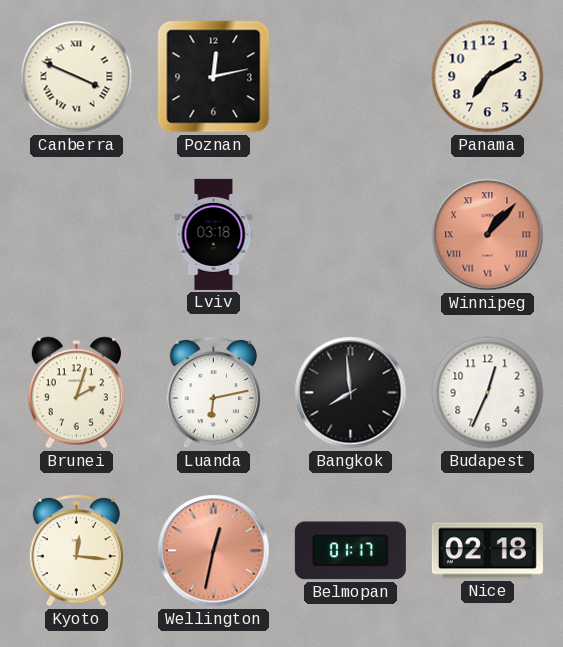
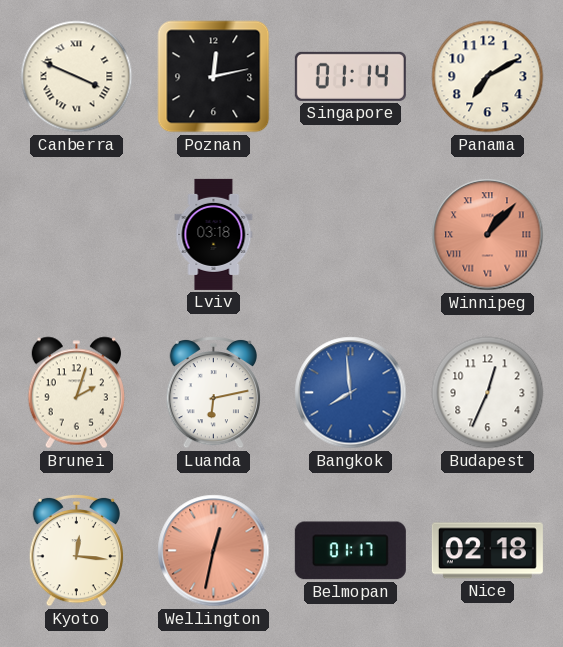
Singapore: none -> 01:14
Bangkok dial: black -> blue
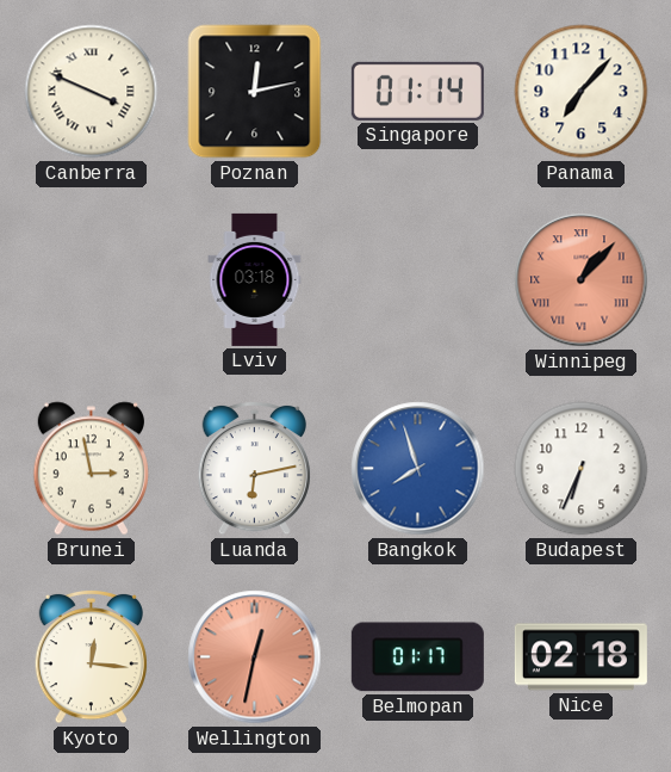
Panama: 7:10 -> 7:07
Brunei: 2:03 -> 2:58
Bangkok: 7:59 -> 7:57
Budapest: 12:34 -> 6:34
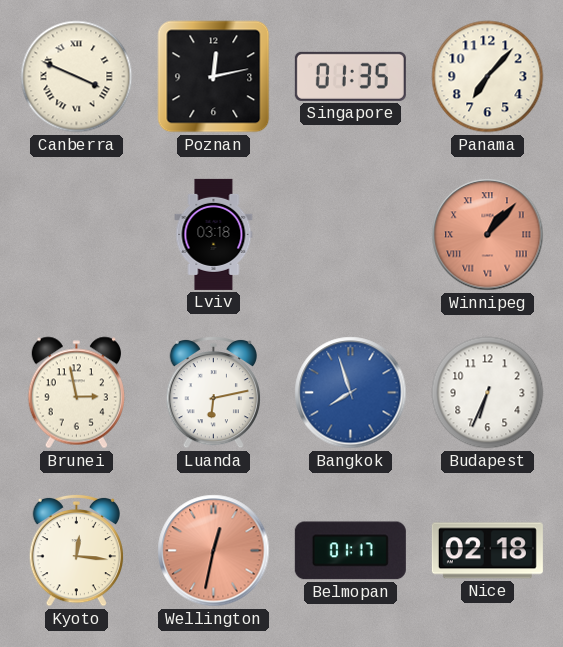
Singapore: 01:14 -> 01:35
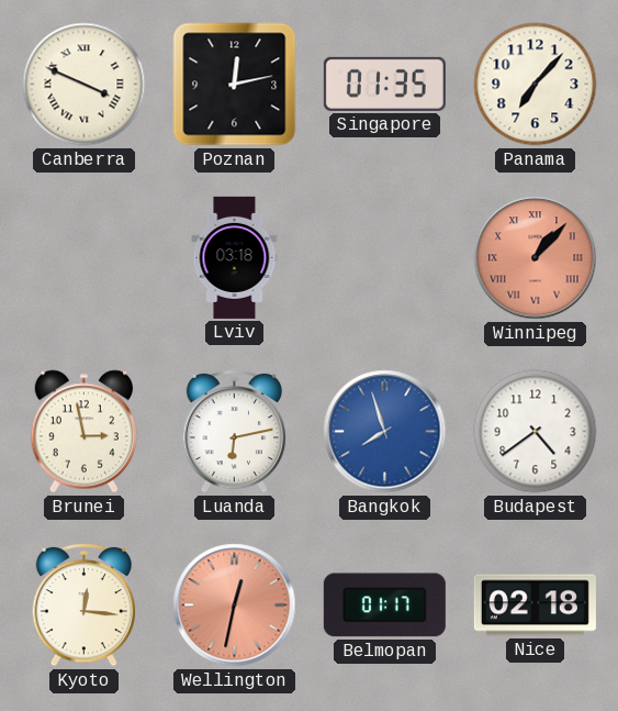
Budapest: 6:34 -> 4:39
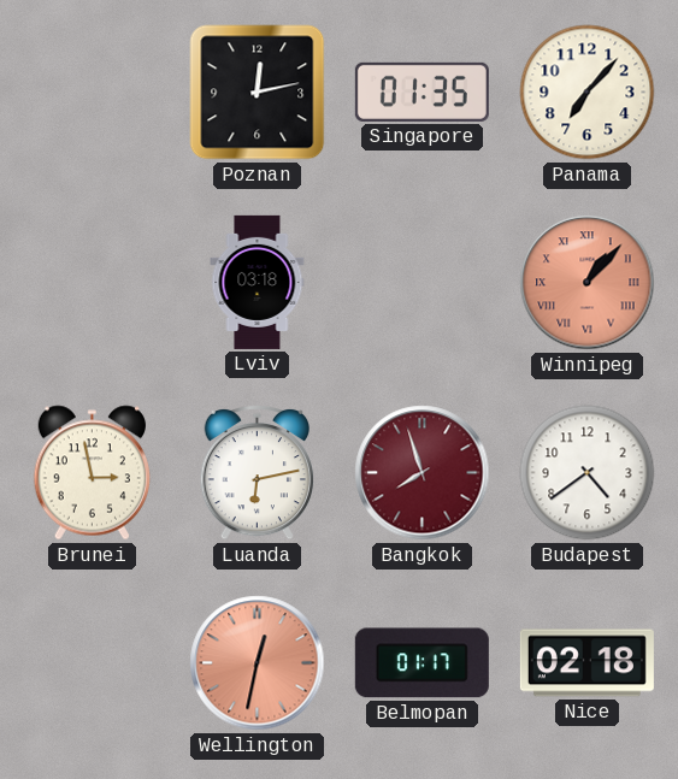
Canberra: 3:49 -> none
Bangkok dial: blue -> burgundy
Kyoto: 12:16 -> none
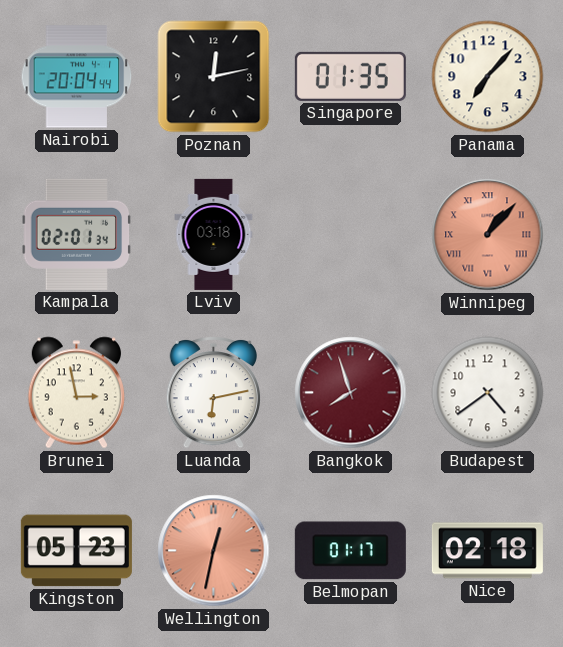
Nairobi: none -> 20:04
Kampala: none -> 02:01
Kingston: none -> 05:23
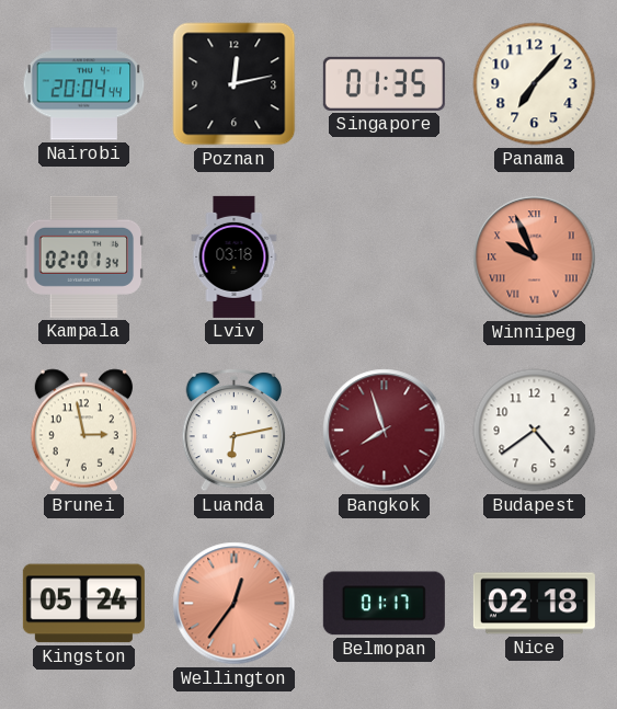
Winnipeg: 1:07 -> 9:56
Kingston: 05:23 -> 05:24
Wellington: 12:32 -> 12:36
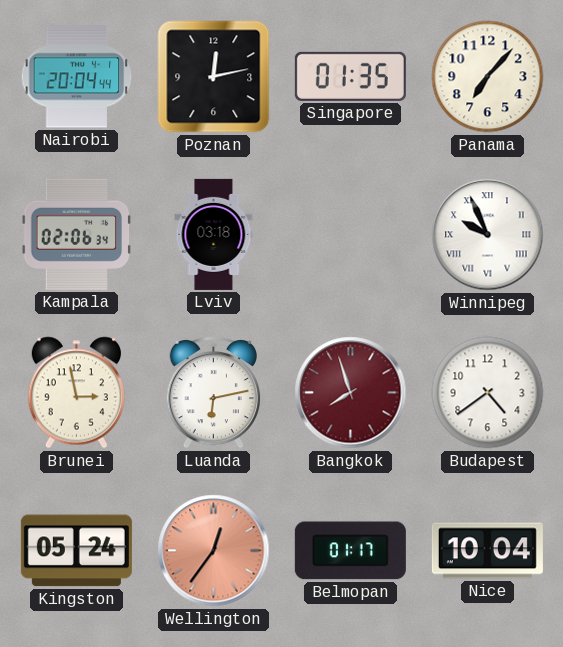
Kampala: 02:01 -> 02:06
Winnipeg dial: salmon -> white
Nice: 02:18 -> 10:04
